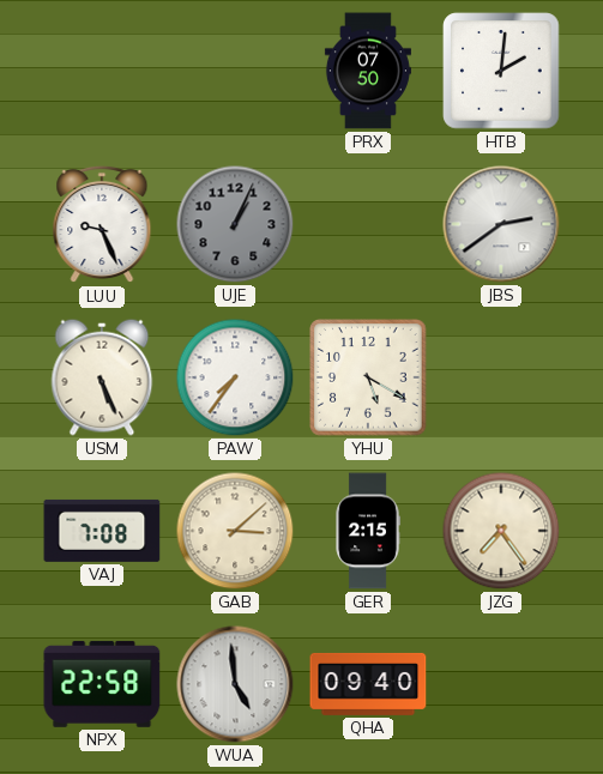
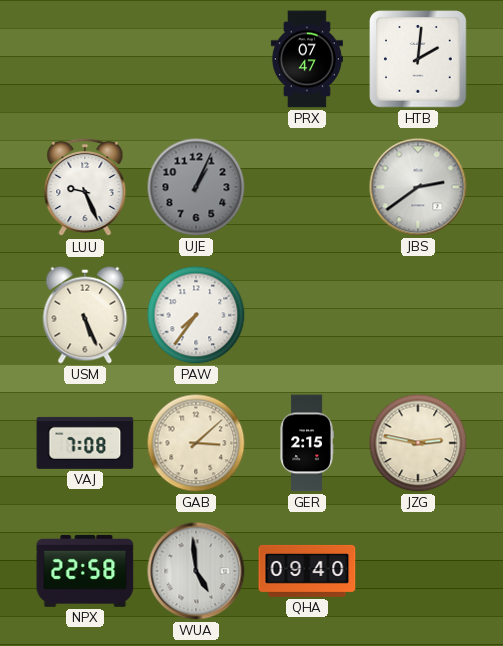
PRX: 07:50 -> 07:47
YHU: 5:20 -> none
JZG: 7:24 -> 2:47
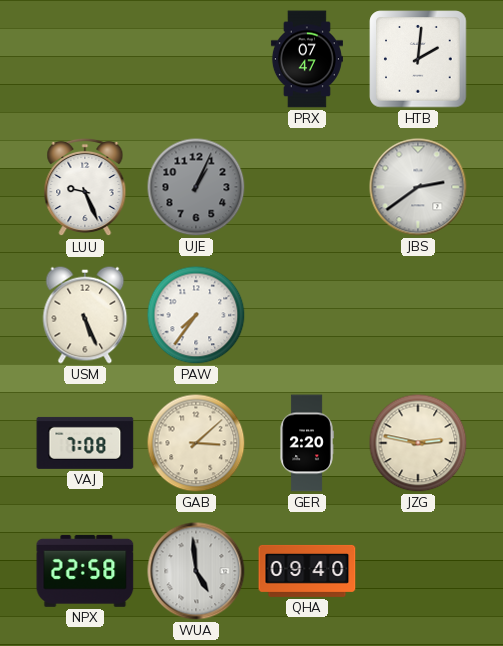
GER: 2:15 -> 2:20
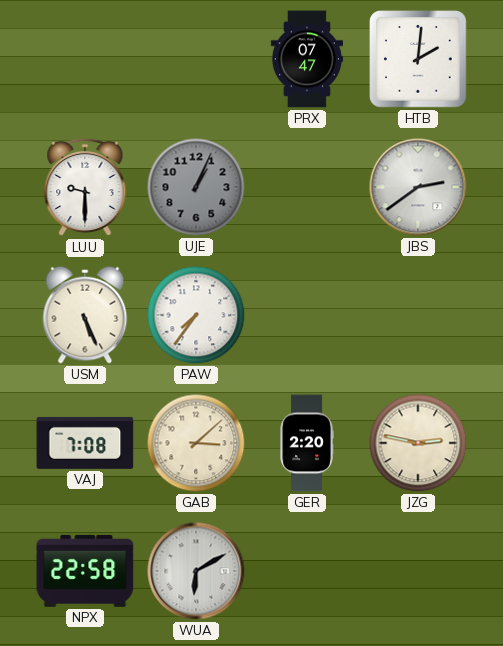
LUU: 9:26 -> 9:30
WUA: 4:59 -> 6:10
QHA: 09:40 -> none
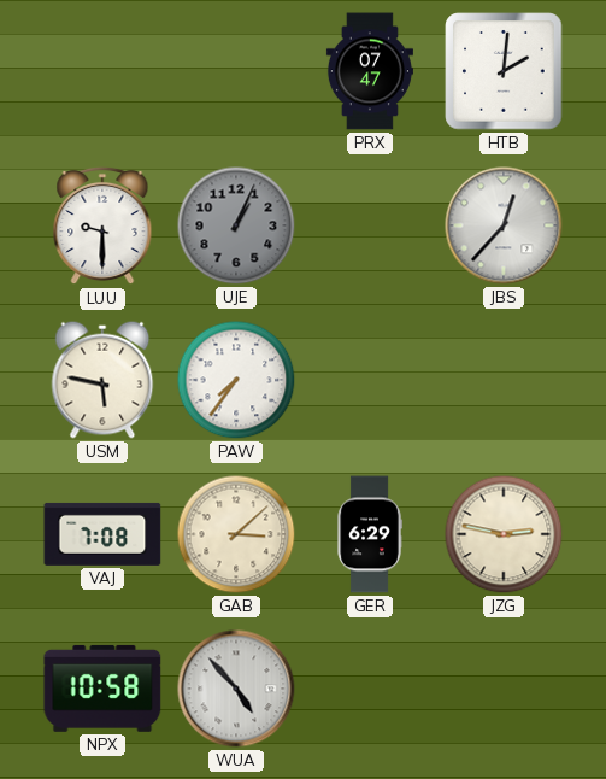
JBS: 2:39 -> 12:37
USM: 5:26 -> 5:47
GER: 2:20 -> 6:29
NPX: 22:58 -> 10:58
WUA: 6:10 -> 4:53
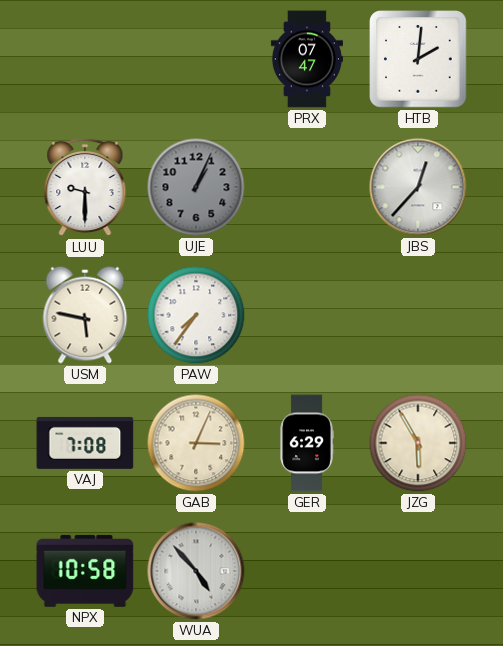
GAB: 3:08 -> 3:04
JZG: 2:47 -> 5:55
